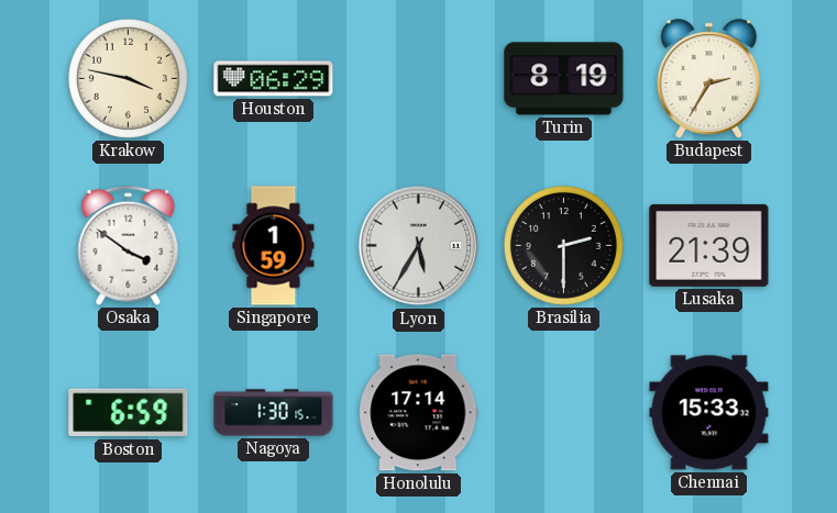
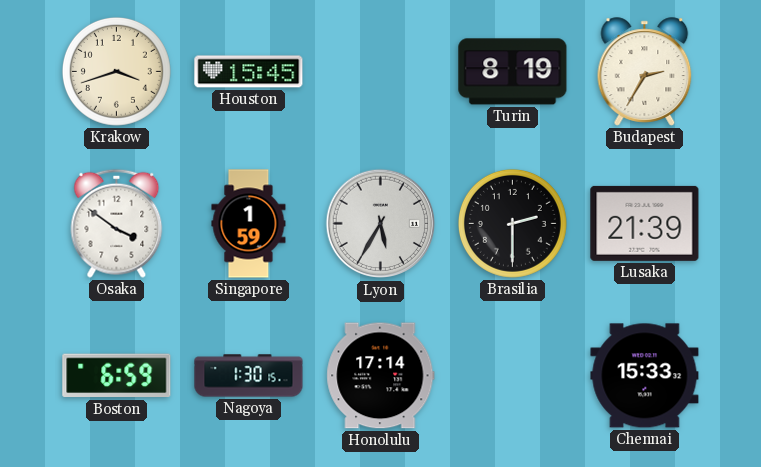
Krakow: 3:47 -> 3:42
Houston: 06:29 -> 15:45
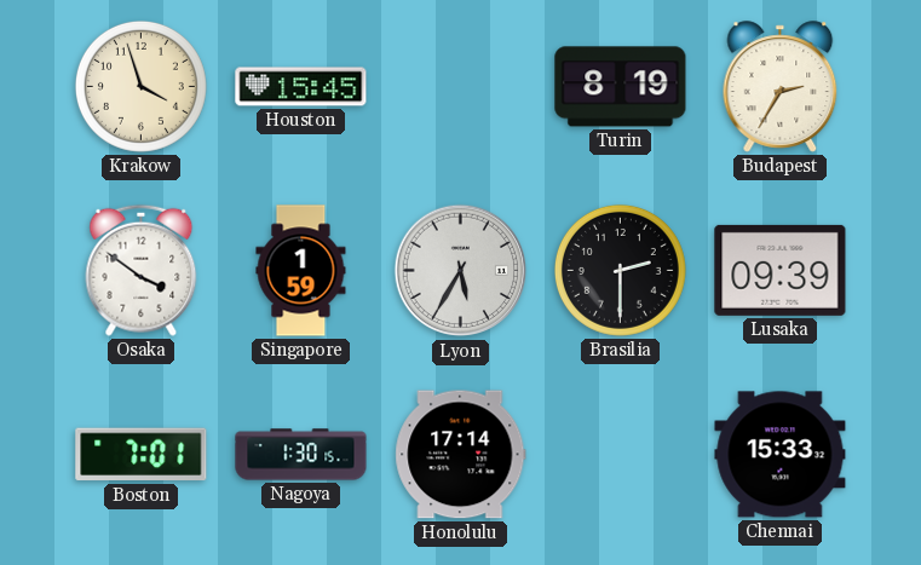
Krakow: 3:42 -> 3:57
Lusaka: 21:39 -> 09:39
Boston: 6:59 -> 7:01
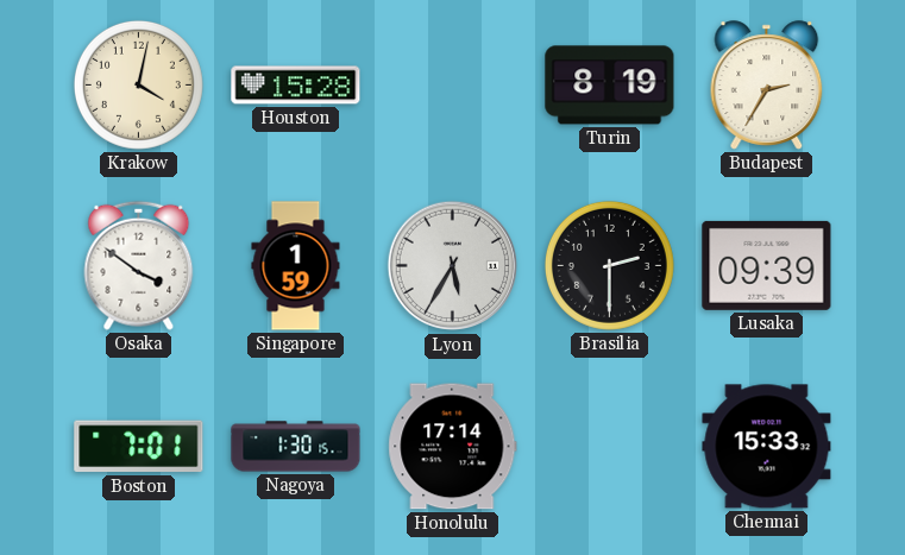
Krakow: 3:57 -> 4:02
Houston: 15:45 -> 15:28
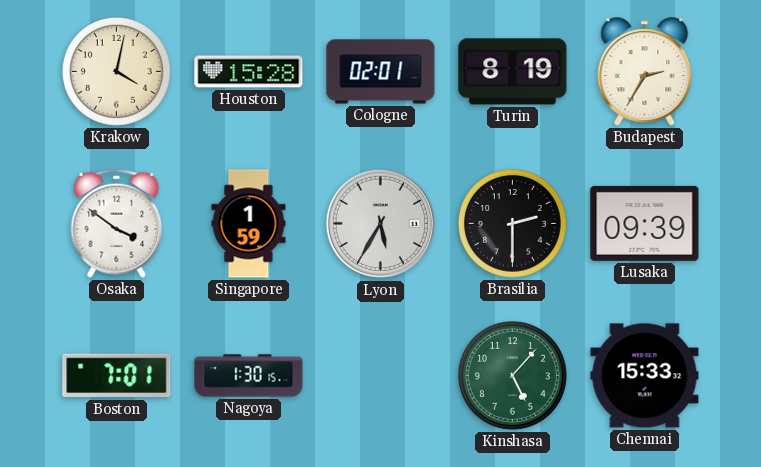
Cologne: none -> 02:01
Honolulu: 17:14 -> none
Kinshasa: none -> 5:07
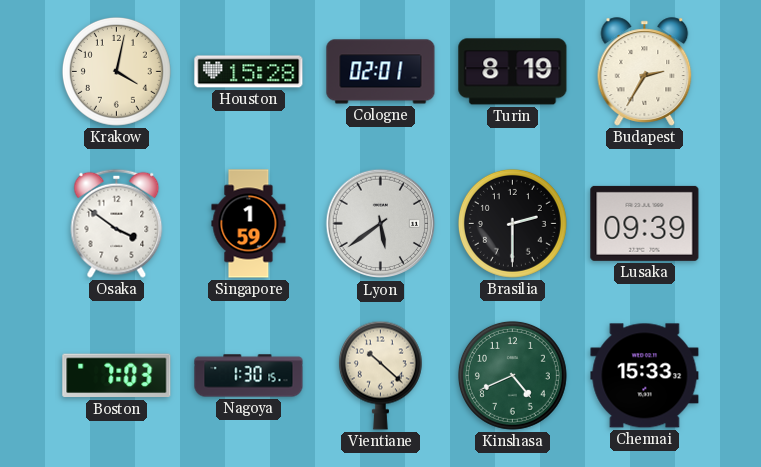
Lyon: 5:35 -> 5:39
Boston: 7:01 -> 7:03
Vientiane: none -> 10:22
Kinshasa: 5:07 -> 4:41
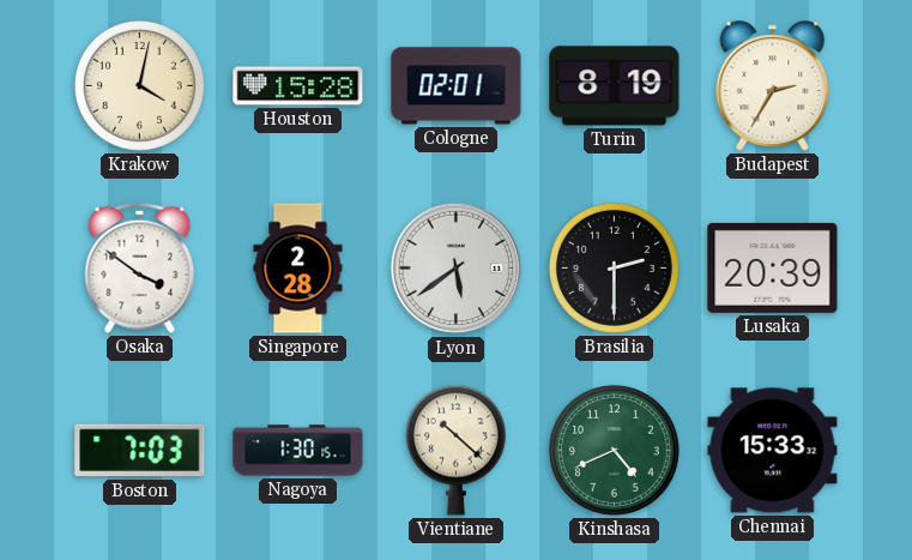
Singapore: 1:59 -> 2:28
Lusaka: 09:39 -> 20:39
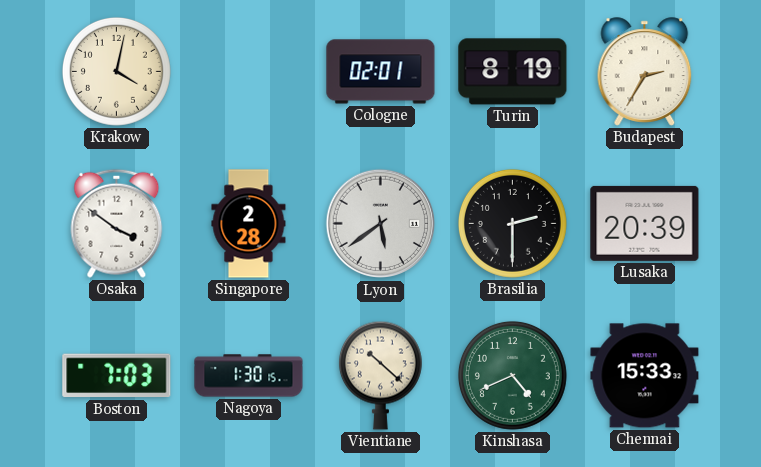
Houston: 15:28 -> none
